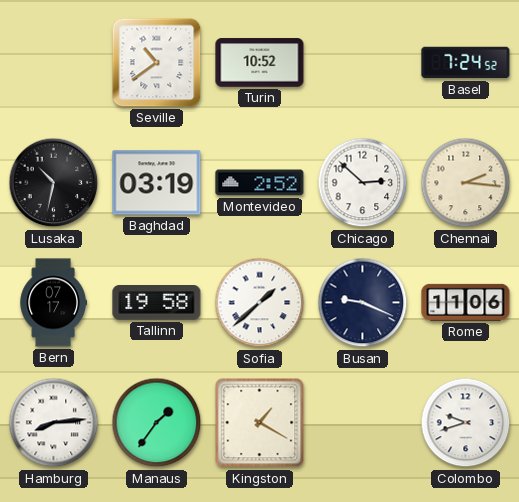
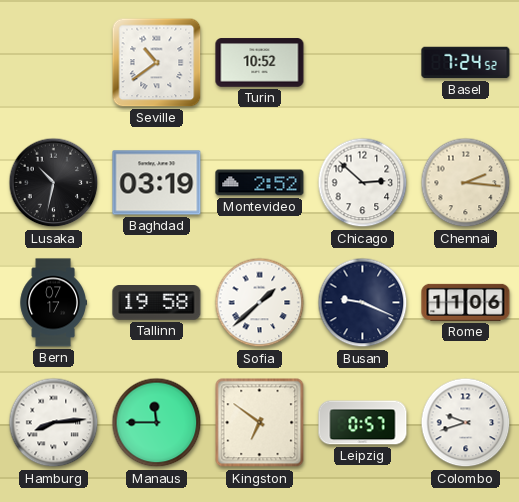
Manaus: 1:36 -> 11:45
Kingston: 1:20 -> 6:51
Leipzig: none -> 0:57
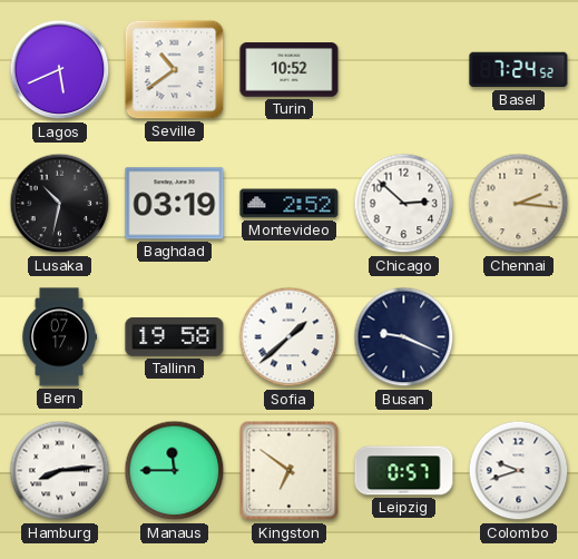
Lagos: none -> 5:41
Rome: 11:06 -> none
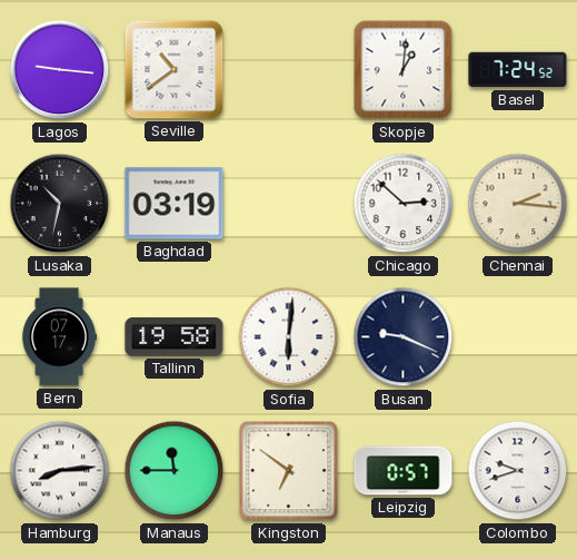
Lagos: 5:41 -> 9:16
Turin: 10:52 -> none
Skopje: none -> 1:01
Montevideo: 2:52 -> none
Sofia: 1:38 -> 6:01
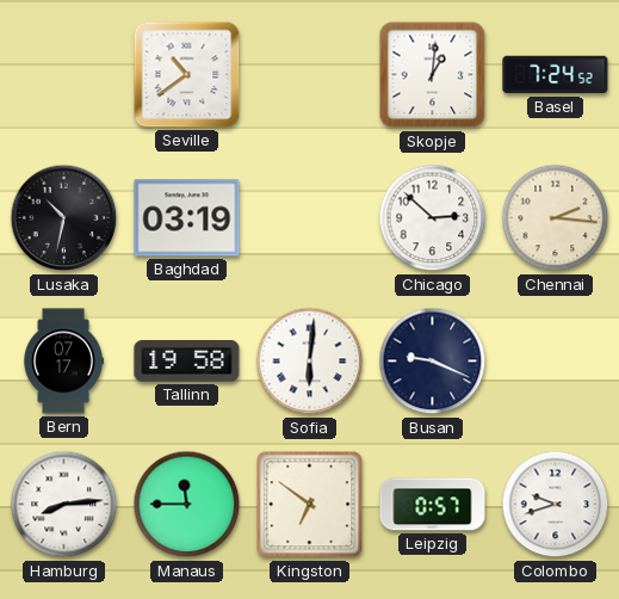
Lagos: 9:16 -> none
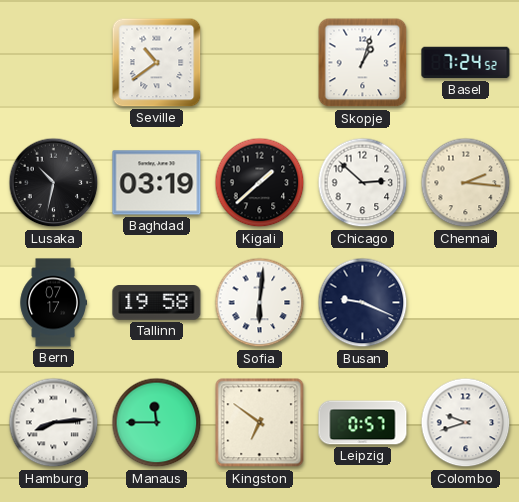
Skopje: 1:01 -> 1:03
Kigali: none -> 1:38
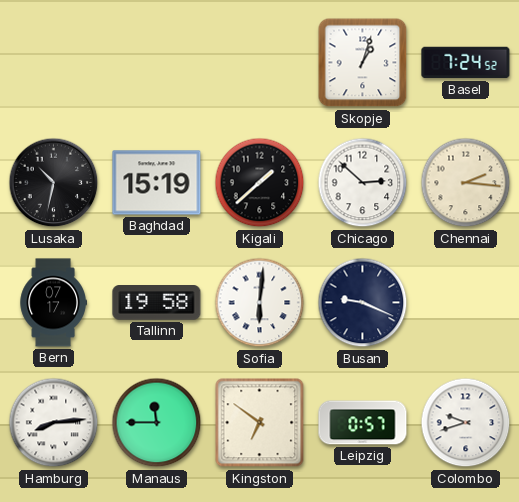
Seville: 10:39 -> none
Baghdad: 03:19 -> 15:19
